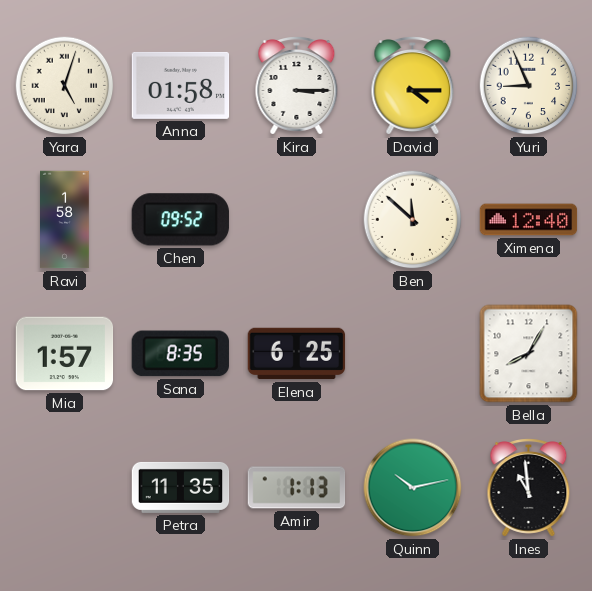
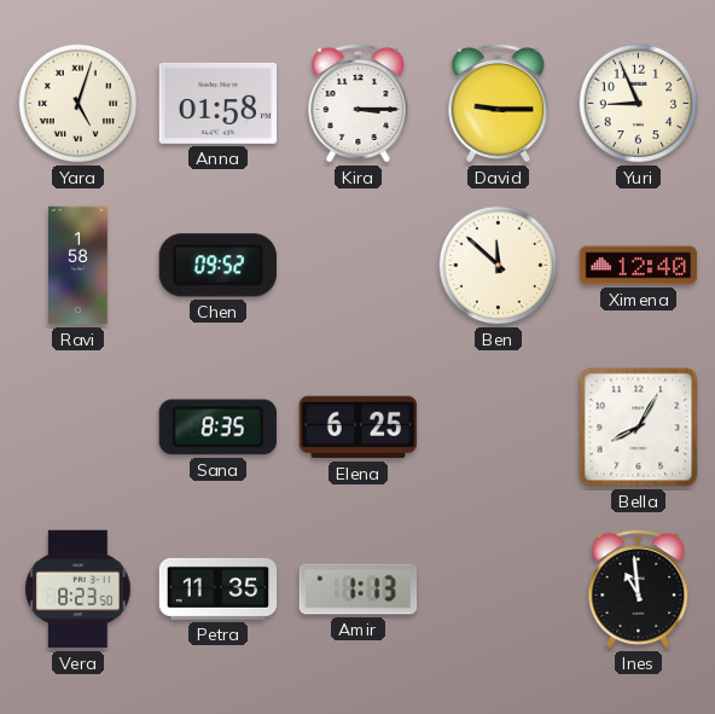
David: 4:15 -> 9:15
Mia: 1:57 -> none
Vera: none -> 8:23
Quinn: 10:13 -> none
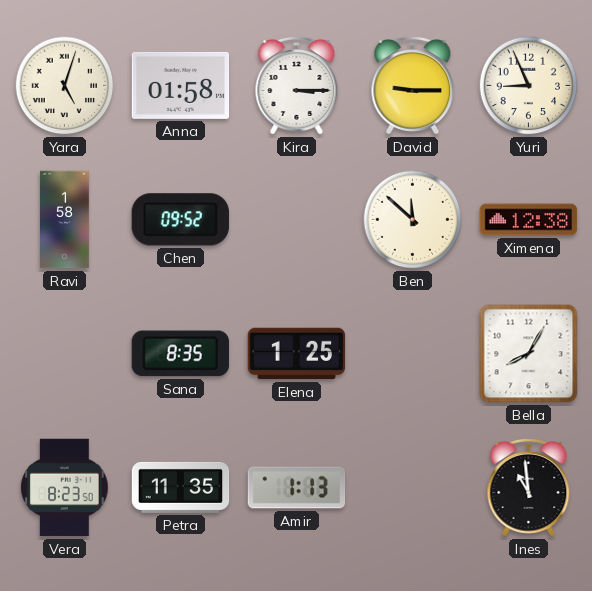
Ximena: 12:40 -> 12:38
Elena: 6:25 -> 1:25
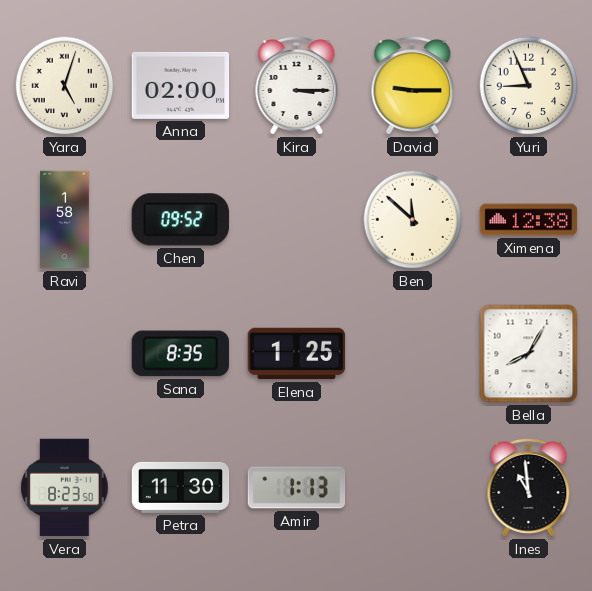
Anna: 01:58 -> 02:00
Petra: 11:35 -> 11:30
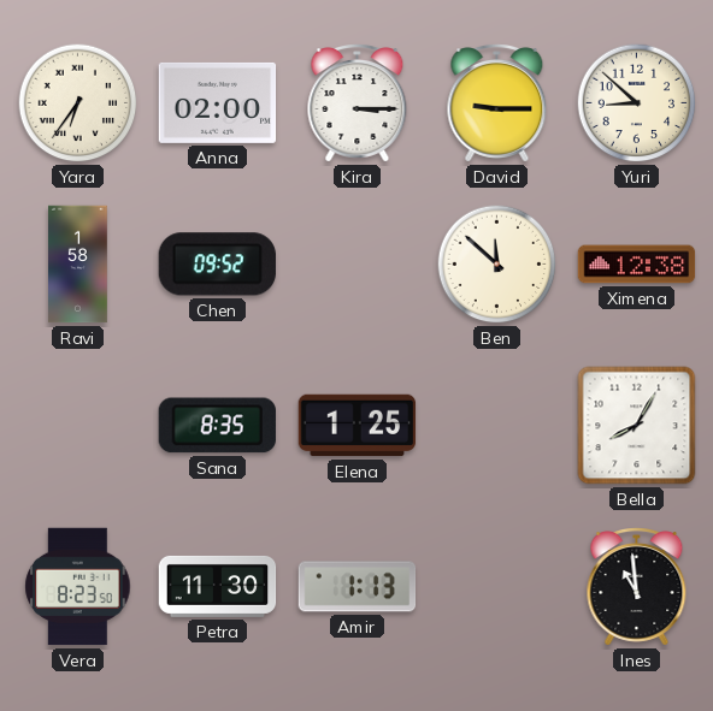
Yara: 5:03 -> 6:36
Yuri: 8:56 -> 8:52
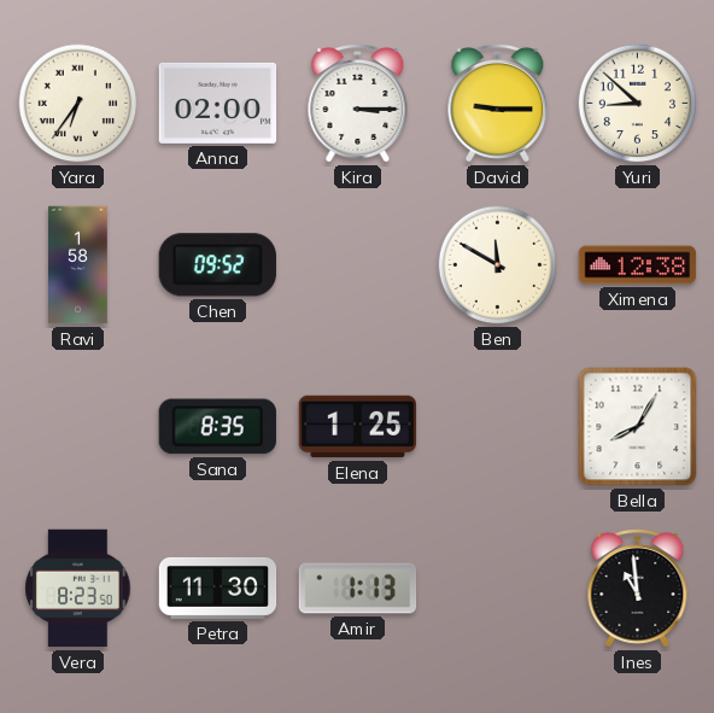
Ben: 11:52 -> 11:50
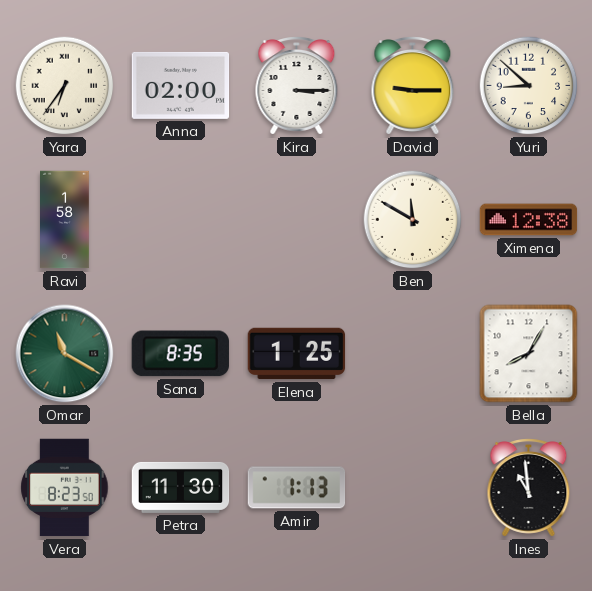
Chen: 09:52 -> none
Omar: none -> 11:20
